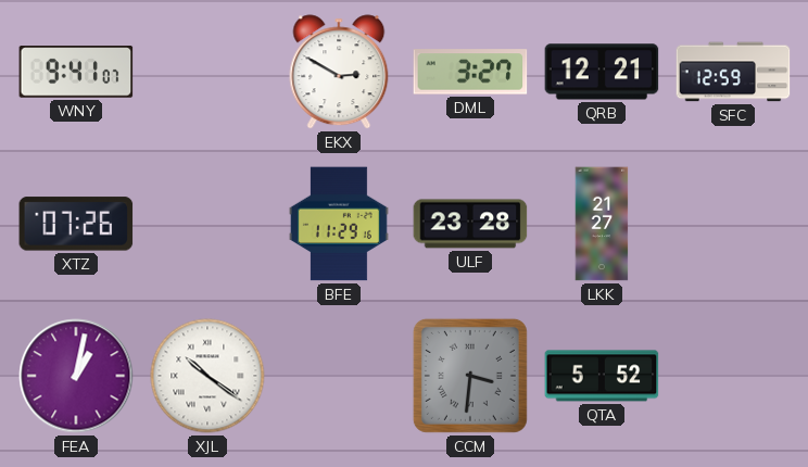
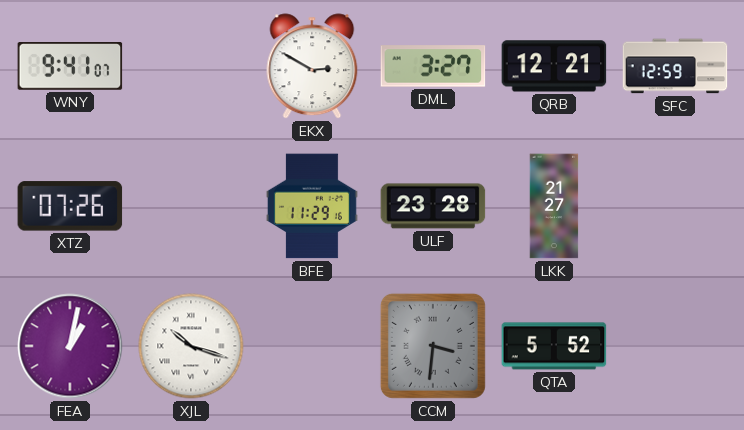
XJL: 10:21 -> 10:18
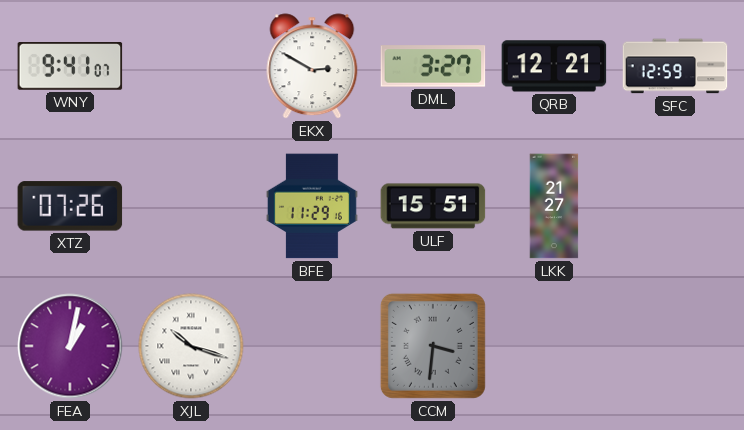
ULF: 23:28 -> 15:51
QTA: 5:52 -> none
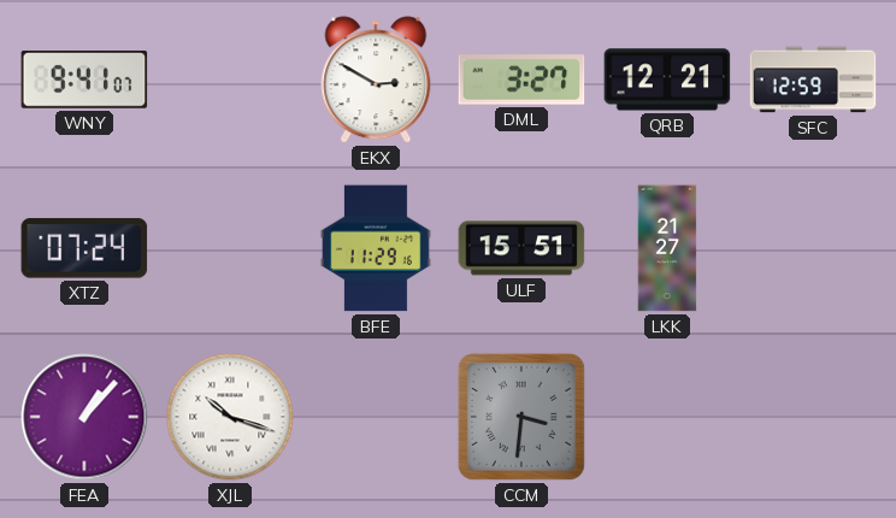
XTZ: 07:26 -> 07:24
FEA: 1:02 -> 1:07
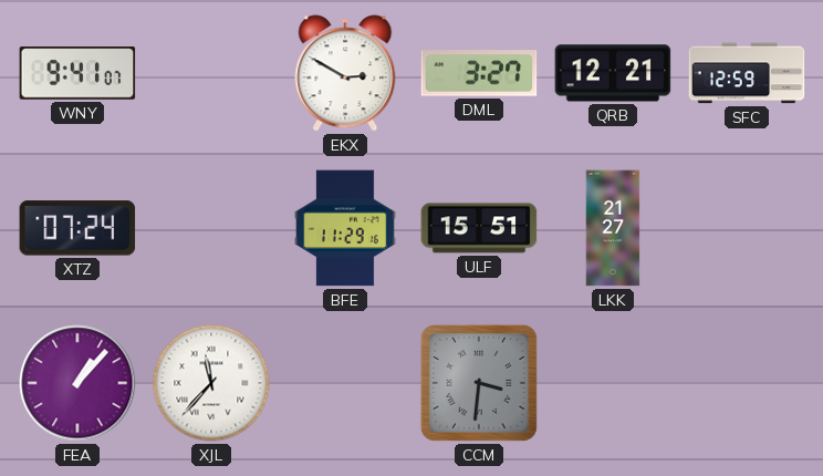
XJL: 10:18 -> 11:37
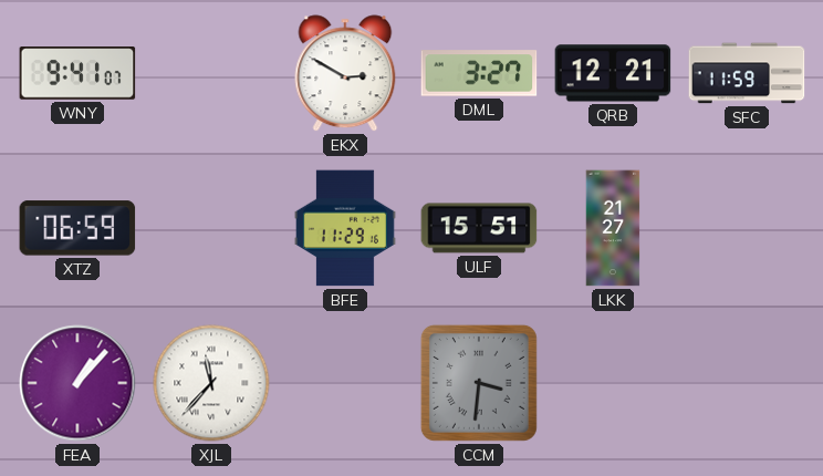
SFC: 12:59 -> 11:59
XTZ: 07:24 -> 06:59
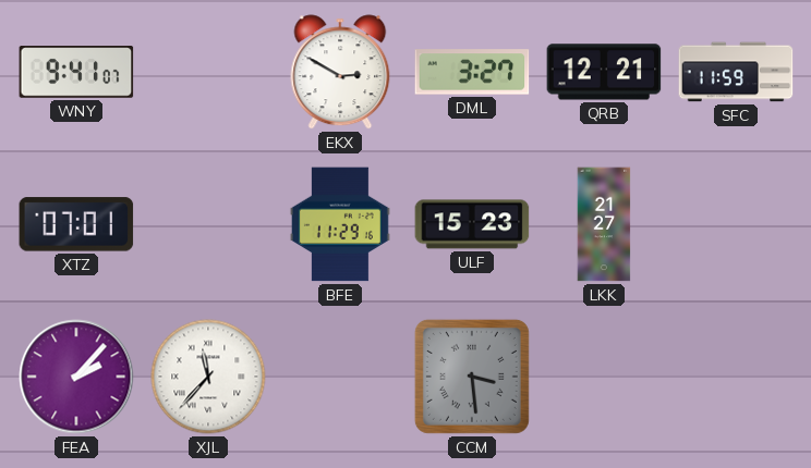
XTZ: 06:59 -> 07:01
ULF: 15:51 -> 15:23
FEA: 1:07 -> 2:07
CCM: 3:31 -> 3:29
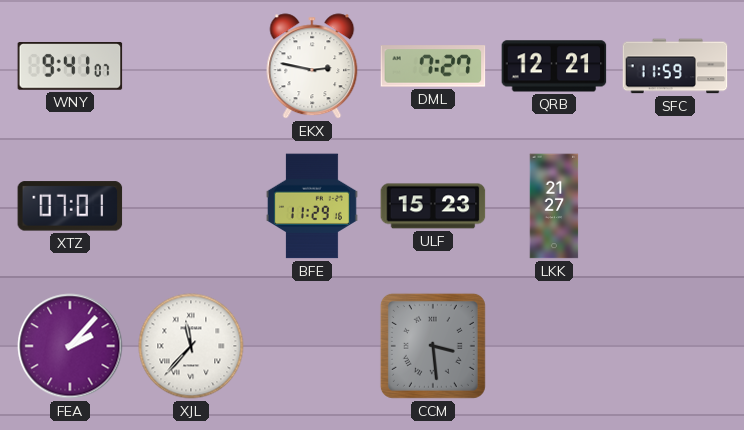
EKX: 2:50 -> 2:47
DML: 3:27 -> 7:27
